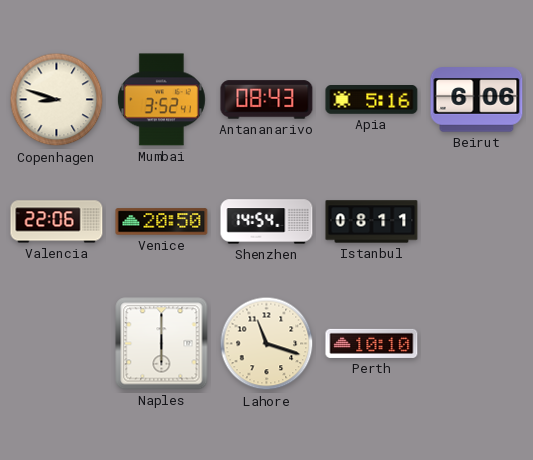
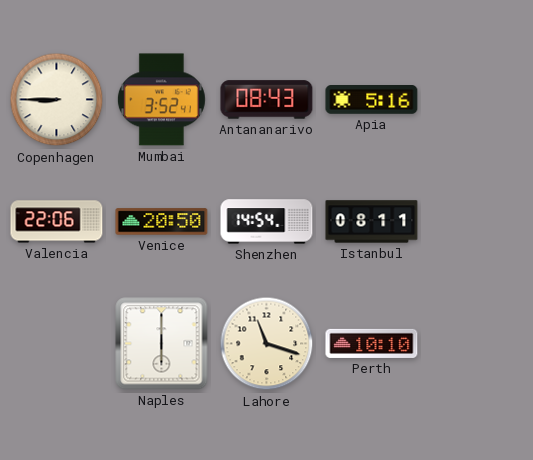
Copenhagen: 8:48 -> 8:45
Beirut: 6:06 -> none
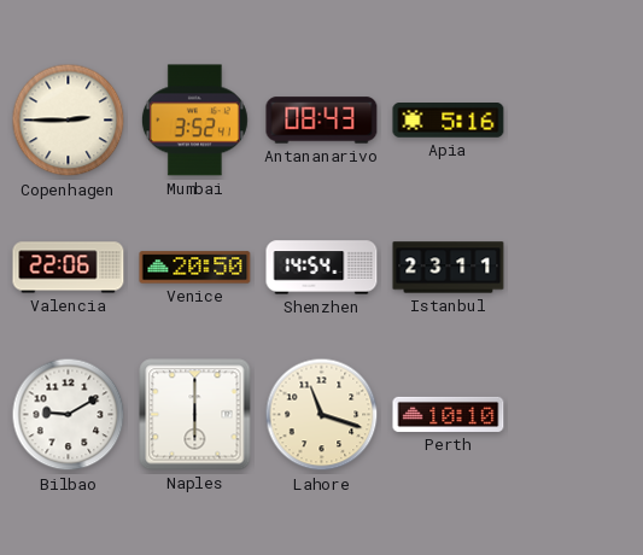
Copenhagen: 8:45 -> 2:45
Istanbul: 08:11 -> 23:11
Bilbao: none -> 9:10
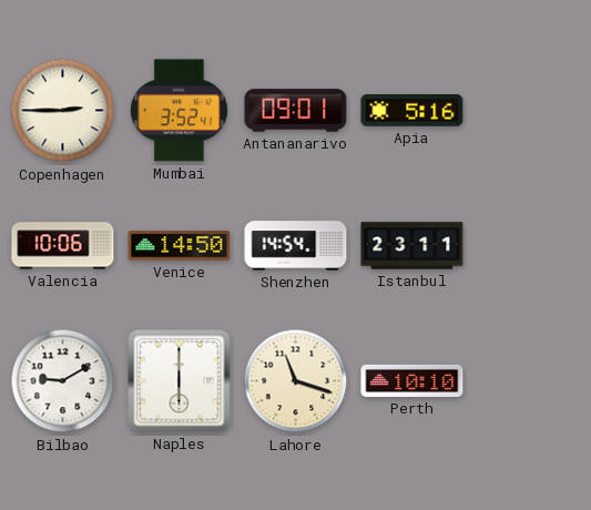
Antananarivo: 08:43 -> 09:01
Valencia: 22:06 -> 10:06
Venice: 20:50 -> 14:50
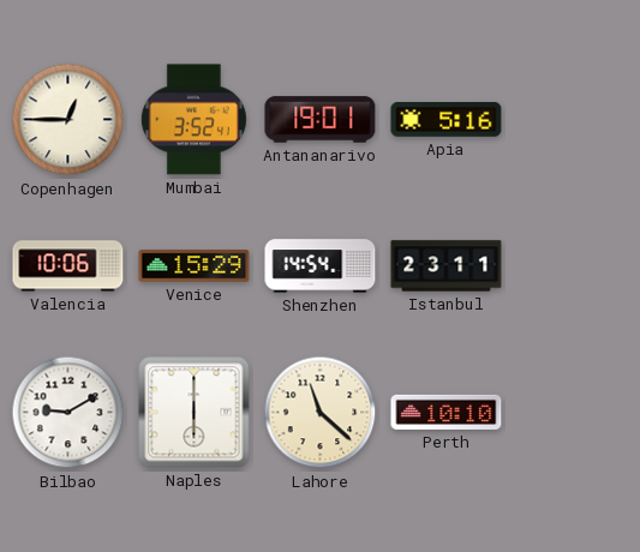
Copenhagen: 2:45 -> 12:45
Antananarivo: 09:01 -> 19:01
Venice: 14:50 -> 15:29
Lahore: 11:18 -> 11:22
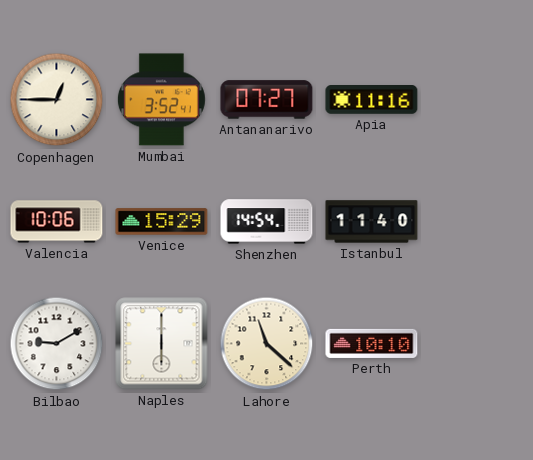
Antananarivo: 19:01 -> 07:27
Apia: 5:16 -> 11:16
Istanbul: 23:11 -> 11:40
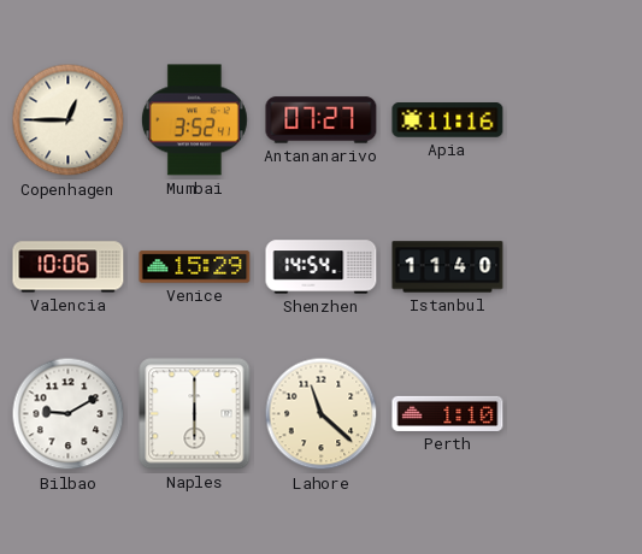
Perth: 10:10 -> 1:10
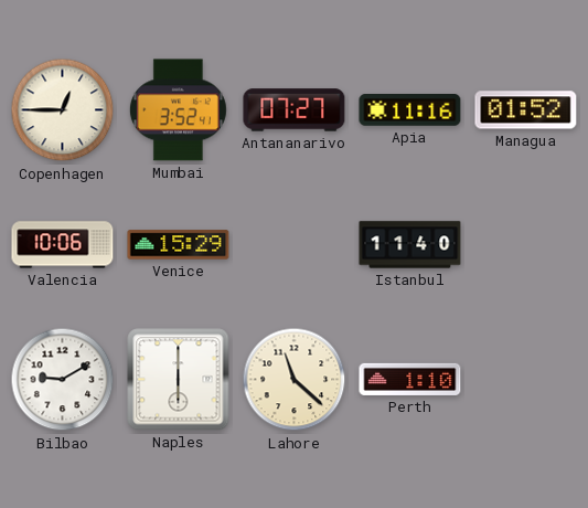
Managua: none -> 01:52
Shenzhen: 14:54 -> none
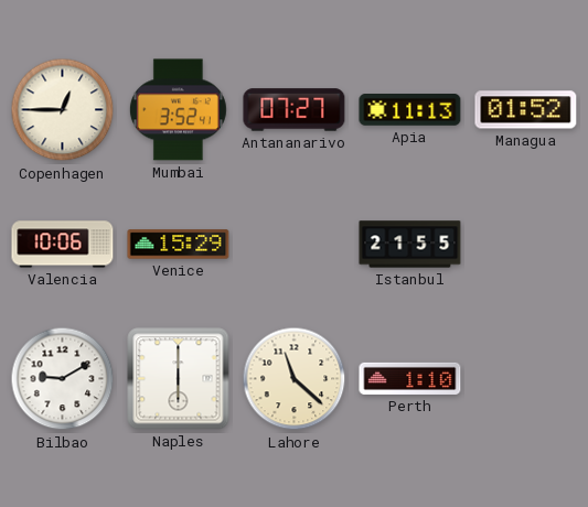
Apia: 11:16 -> 11:13
Istanbul: 11:40 -> 21:55
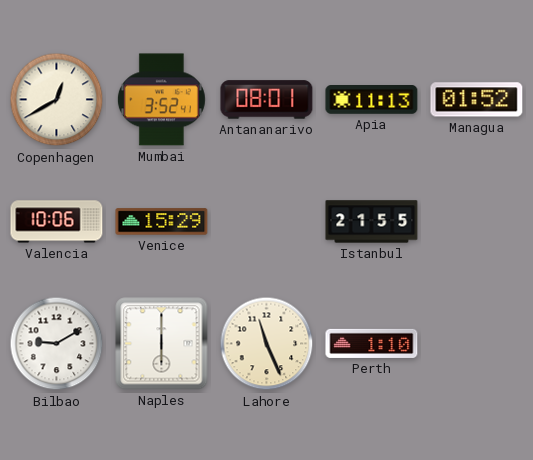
Copenhagen: 12:45 -> 12:40
Antananarivo: 07:27 -> 08:01
Lahore: 11:22 -> 11:26
